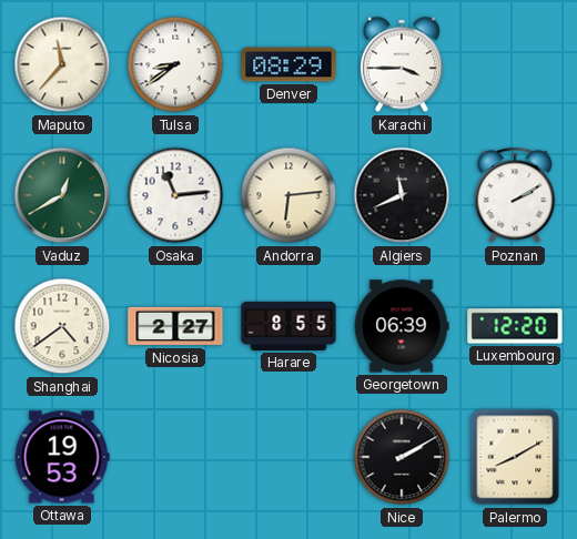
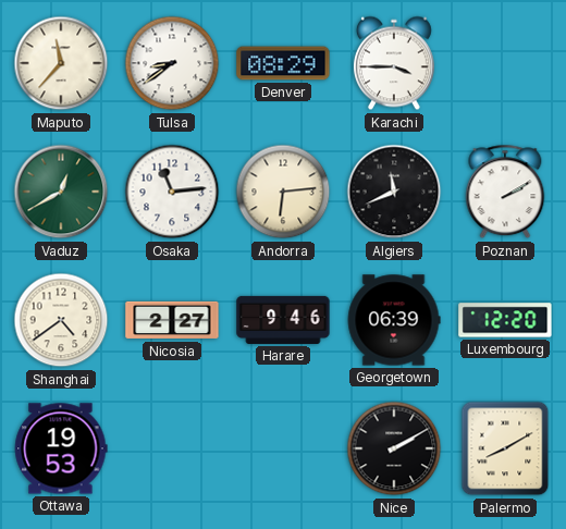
Harare: 8:55 -> 9:46
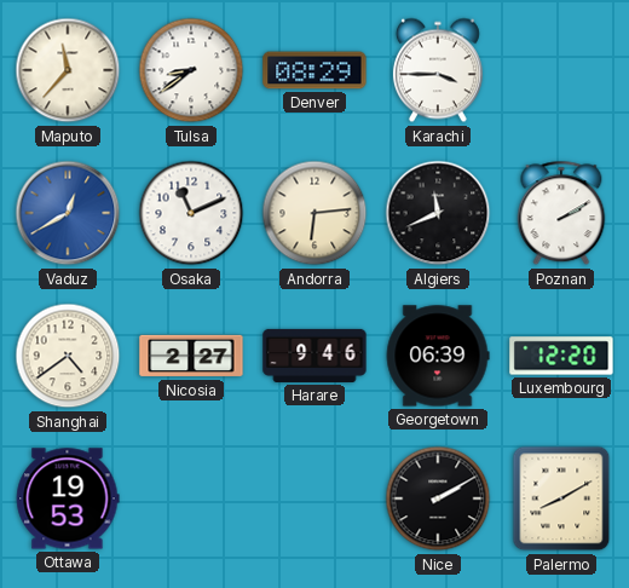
Vaduz dial: green -> blue
Osaka: 11:14 -> 11:11
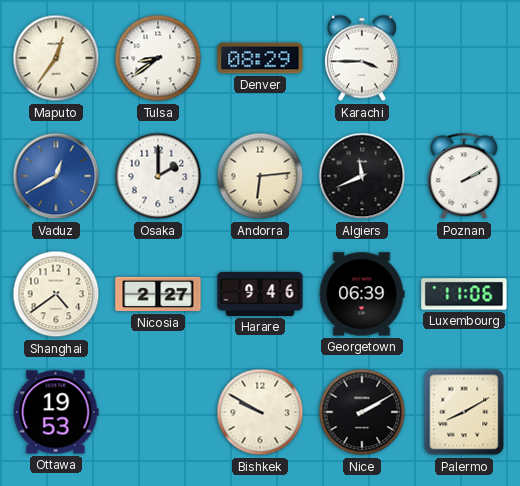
Maputo: 11:37 -> 12:36
Osaka: 11:11 -> 2:00
Luxembourg: 12:20 -> 11:06
Bishkek: none -> 9:50
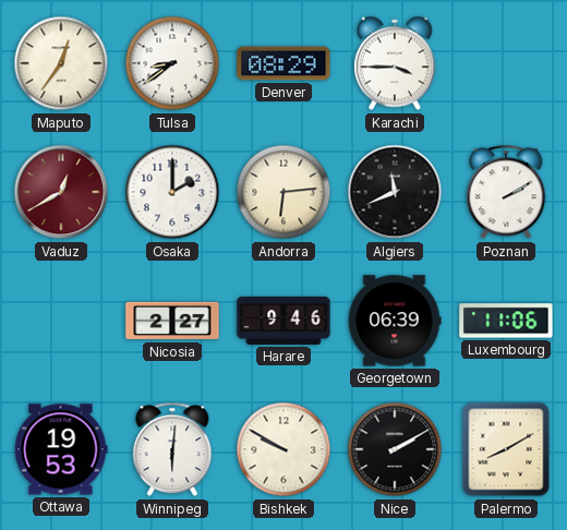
Vaduz dial: blue -> burgundy
Shanghai: 4:39 -> none
Winnipeg: none -> 6:01
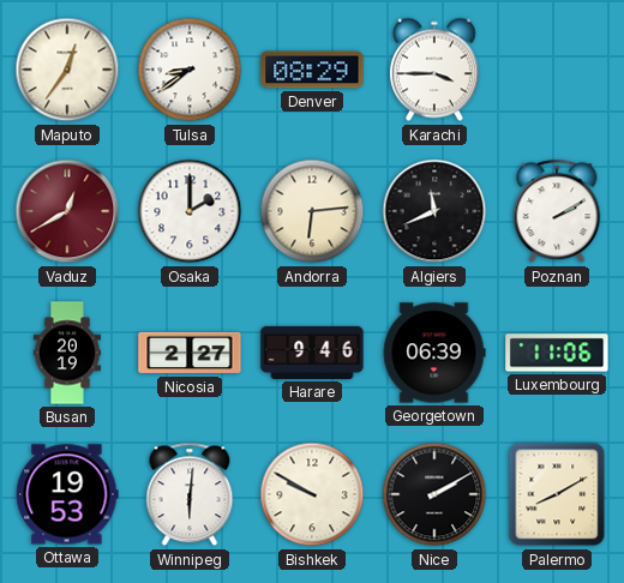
Busan: none -> 20:19
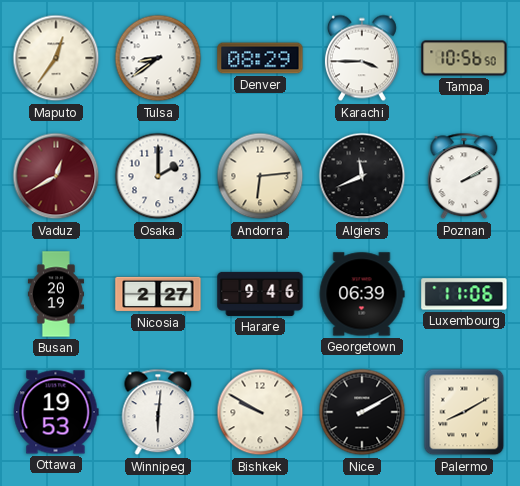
Tampa: none -> 10:56
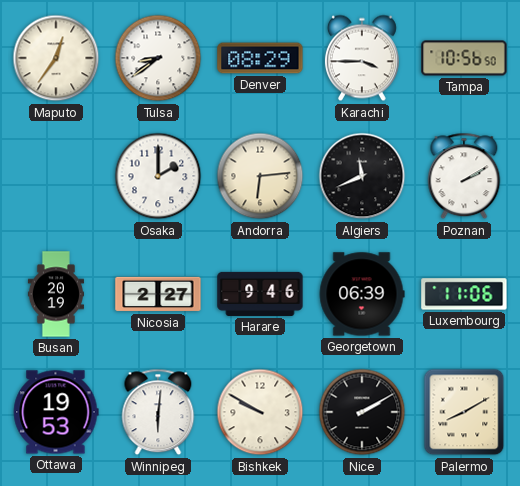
Vaduz: 12:40 -> none
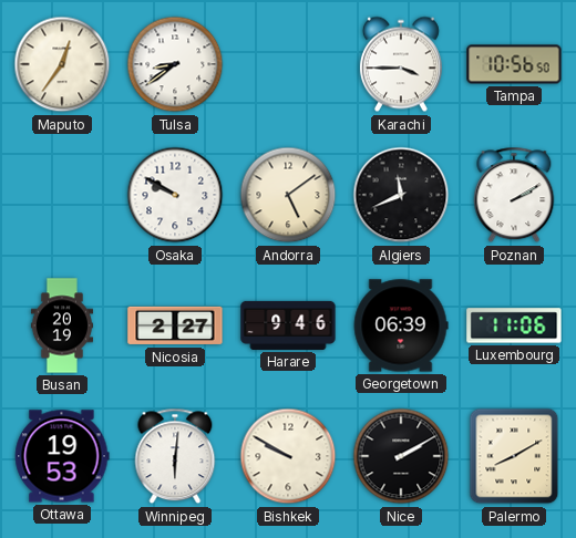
Denver: 08:29 -> none
Osaka: 2:00 -> 9:50
Andorra: 6:14 -> 5:09
